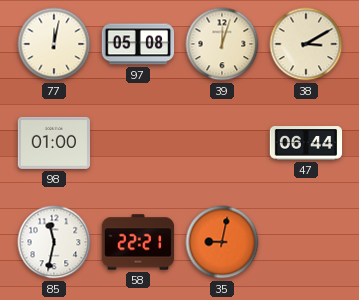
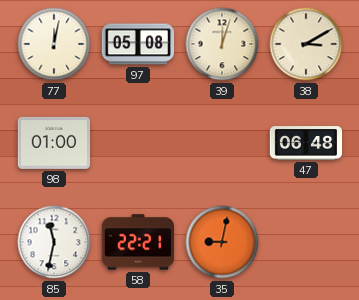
47: 06:44 -> 06:48
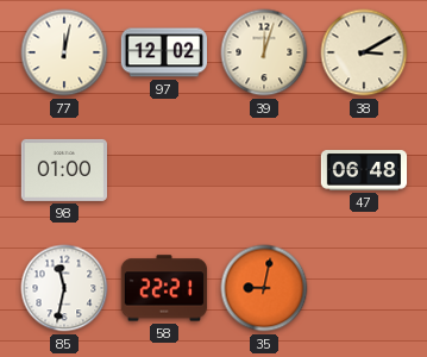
97: 05:08 -> 12:02
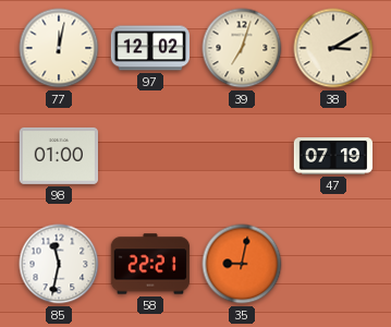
39: 12:03 -> 7:03
47: 06:48 -> 07:19
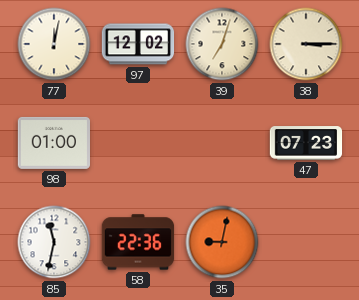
38: 3:10 -> 3:15
47: 07:19 -> 07:23
58: 22:21 -> 22:36
